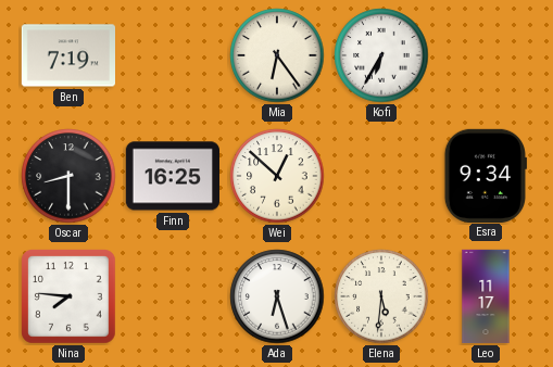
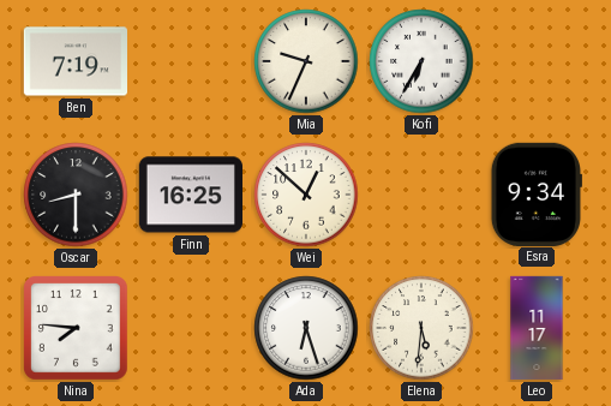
Mia: 6:24 -> 9:34
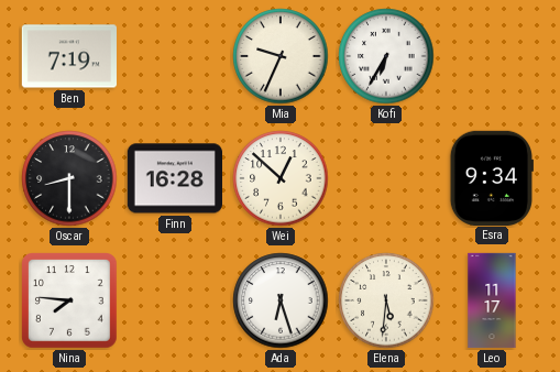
Finn: 16:25 -> 16:28
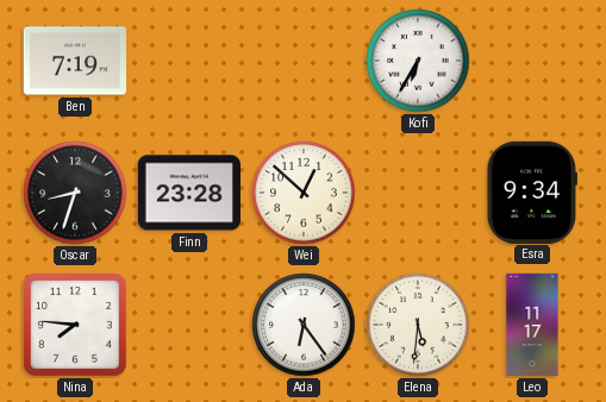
Mia: 9:34 -> none
Oscar: 8:30 -> 8:33
Finn: 16:28 -> 23:28
Ada: 6:27 -> 6:24
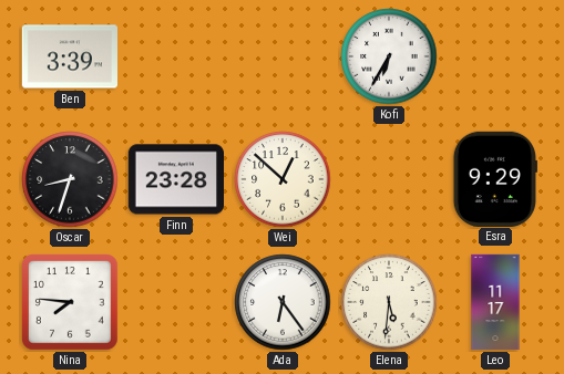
Ben: 7:19 -> 3:39
Esra: 9:34 -> 9:29
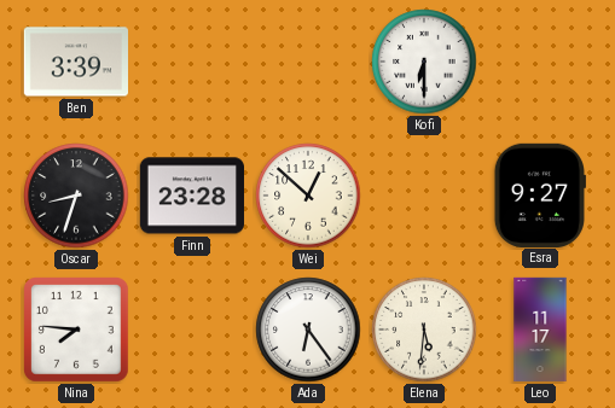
Kofi: 6:35 -> 6:30
Esra: 9:29 -> 9:27
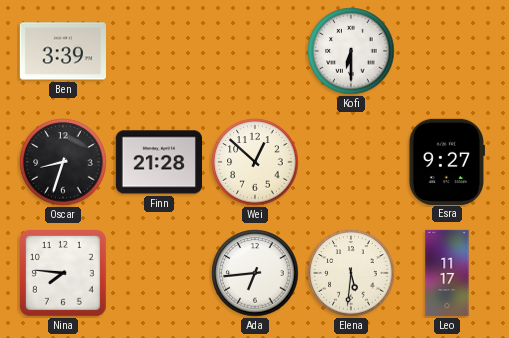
Finn: 23:28 -> 21:28
Ada: 6:24 -> 6:44
